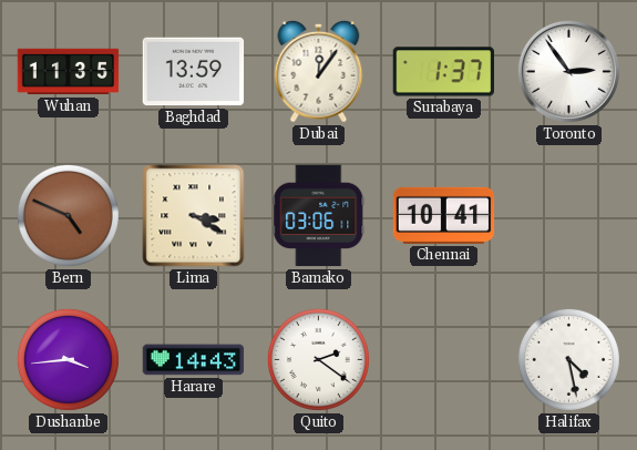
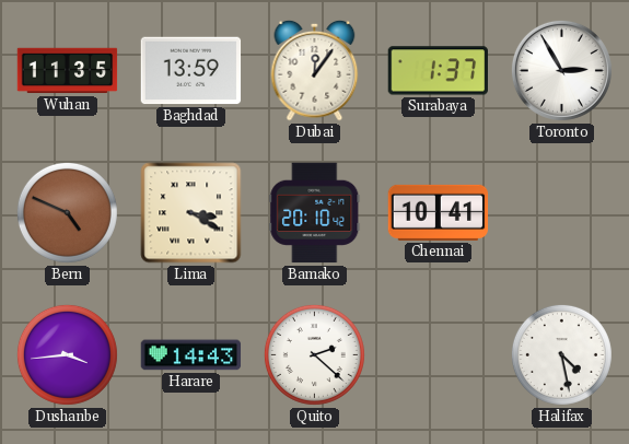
Toronto: 2:54 -> 2:55
Bamako: 03:06 -> 20:10
Quito: 2:21 -> 2:22
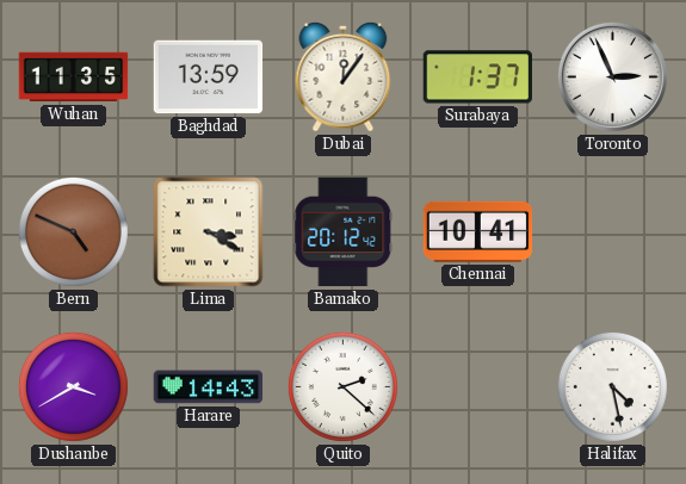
Toronto: 2:55 -> 2:56
Bamako: 20:10 -> 20:12
Dushanbe: 3:44 -> 3:40
